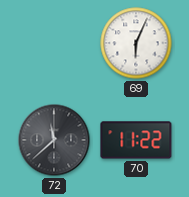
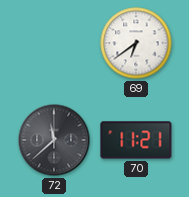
69: 6:04 -> 6:39
70: 11:22 -> 11:21
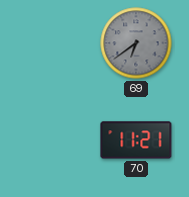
69 dial: white -> grey
72: 11:38 -> none
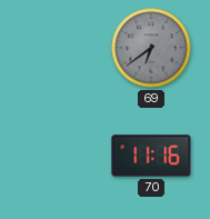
70: 11:21 -> 11:16
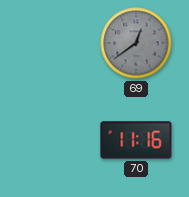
69: 6:39 -> 12:39
